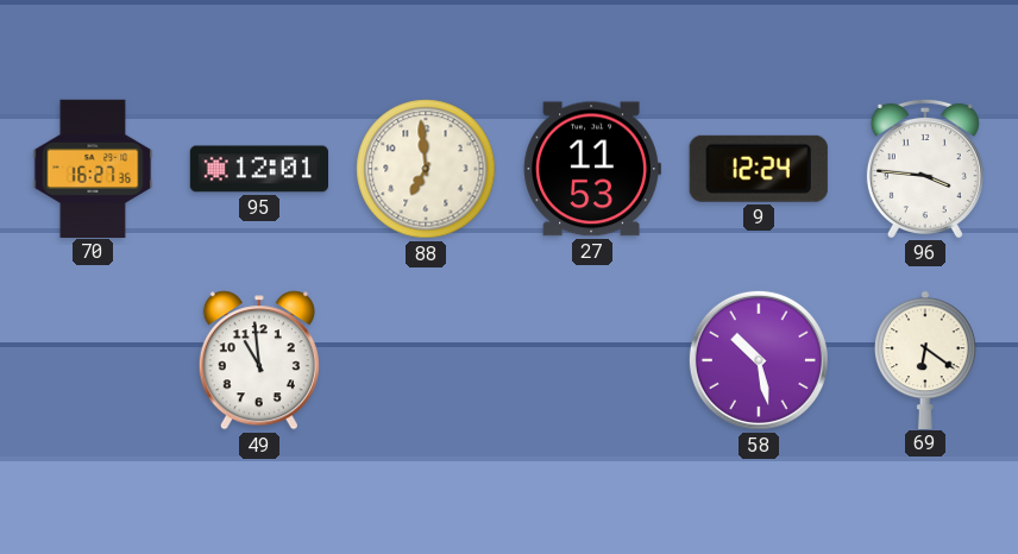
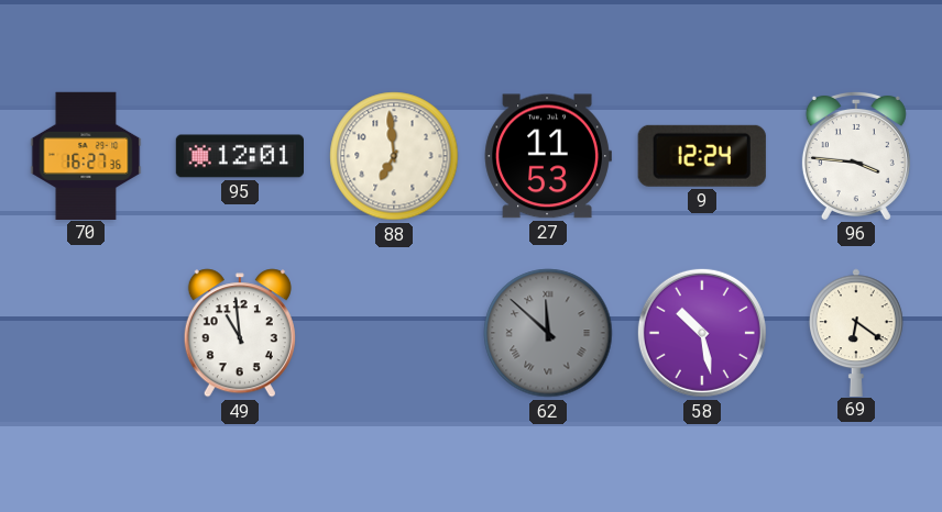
62: none -> 11:52
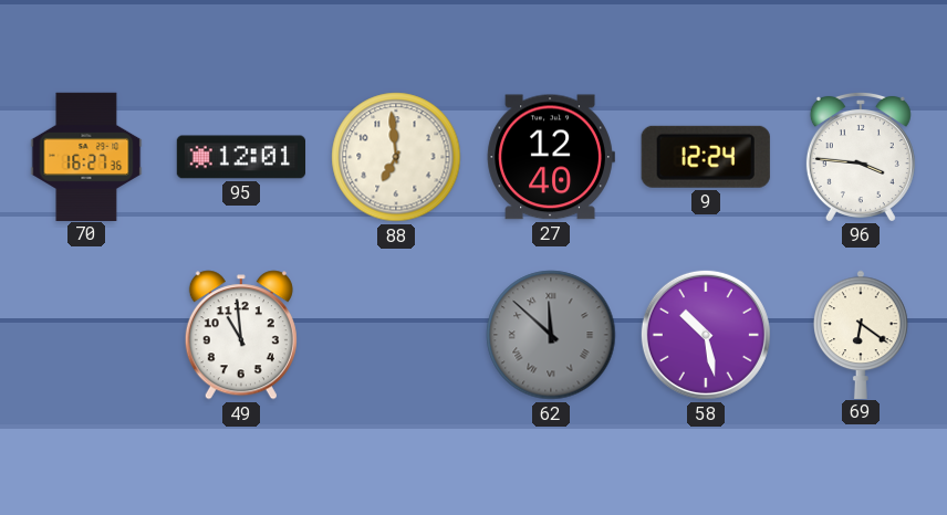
27: 11:53 -> 12:40
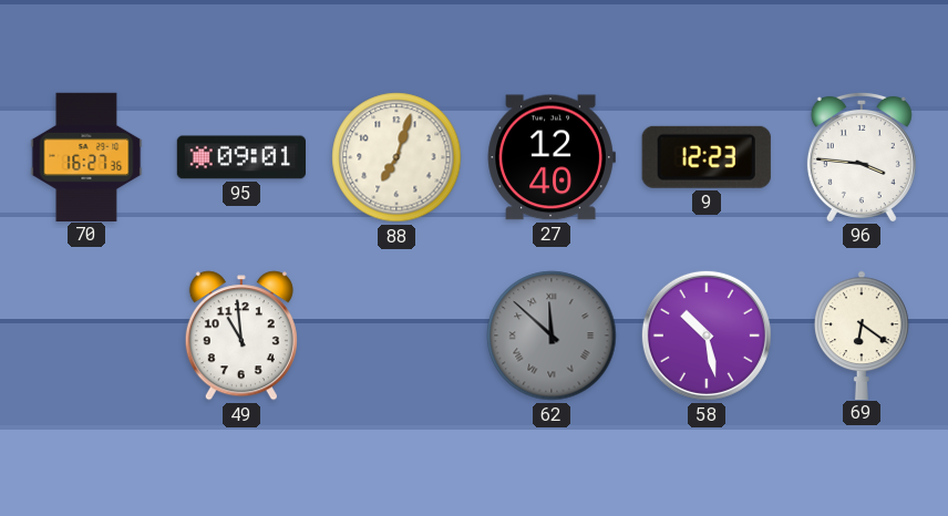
95: 12:01 -> 09:01
88: 6:59 -> 7:03
9: 12:24 -> 12:23
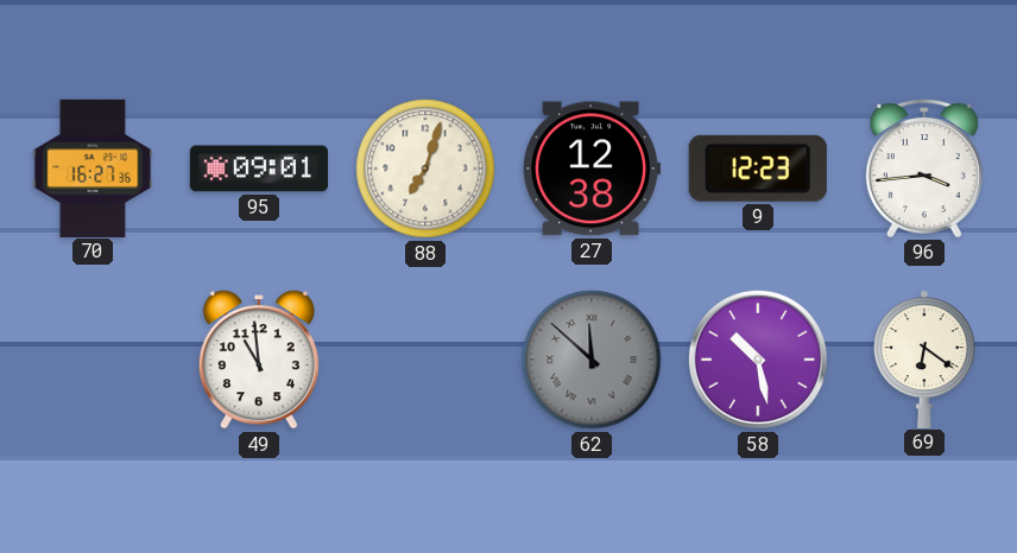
27: 12:40 -> 12:38
96: 3:46 -> 3:44
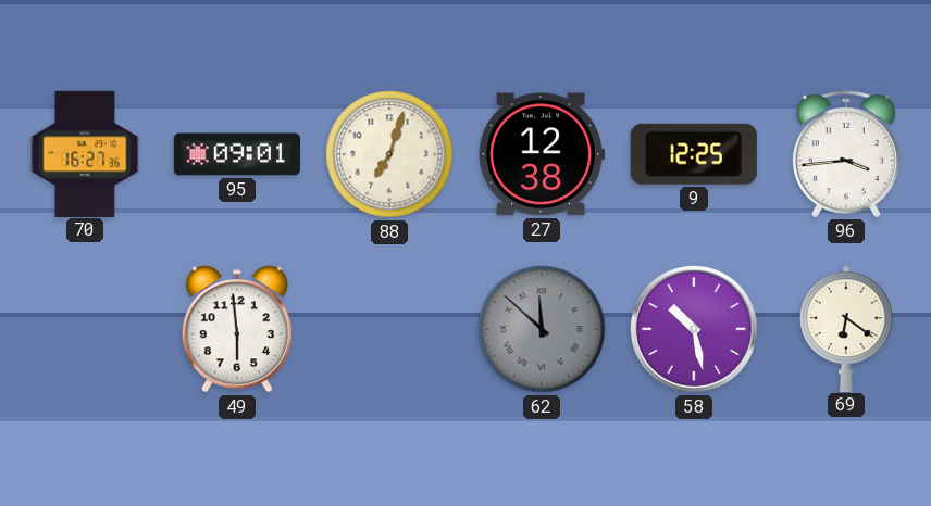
9: 12:23 -> 12:25
49: 10:59 -> 5:59
